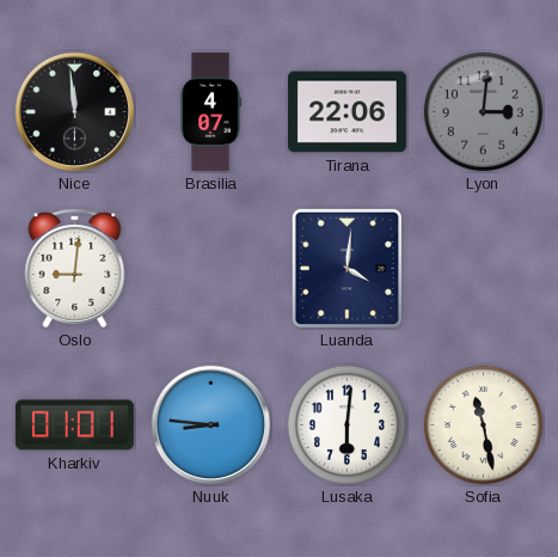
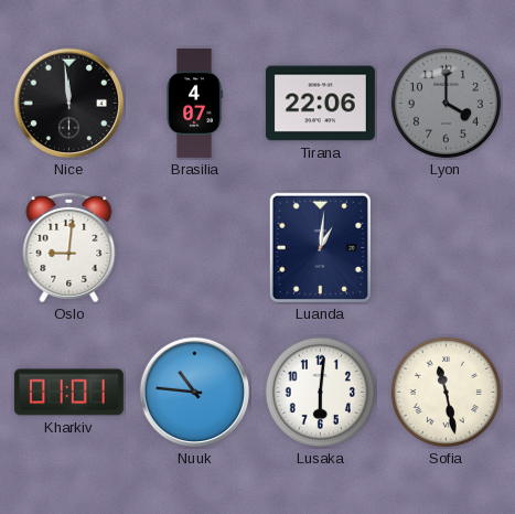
Lyon: 3:01 -> 4:00
Luanda: 4:01 -> 1:01
Nuuk: 8:46 -> 10:46
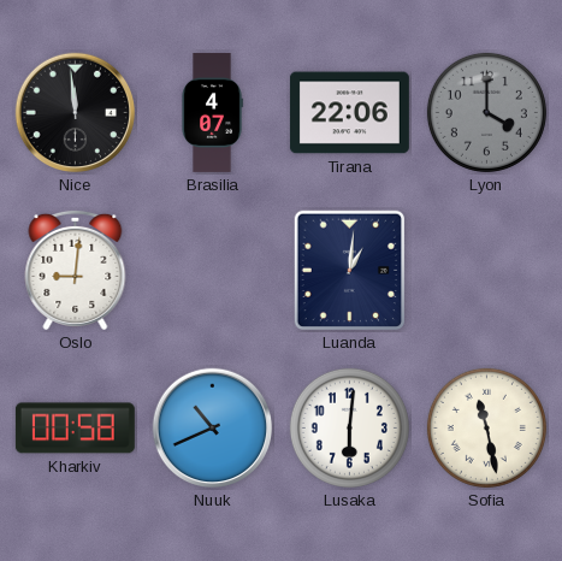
Kharkiv: 01:01 -> 00:58
Nuuk: 10:46 -> 10:41
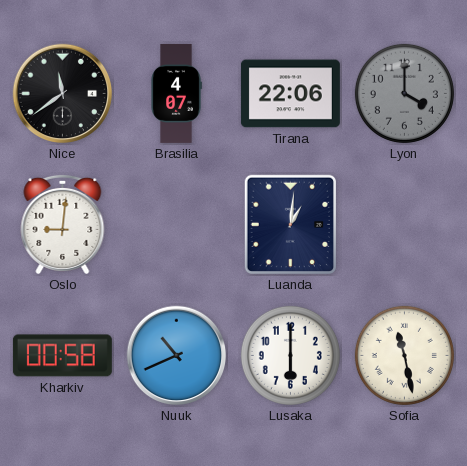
Nice: 11:59 -> 11:39
Lusaka: 6:01 -> 6:00
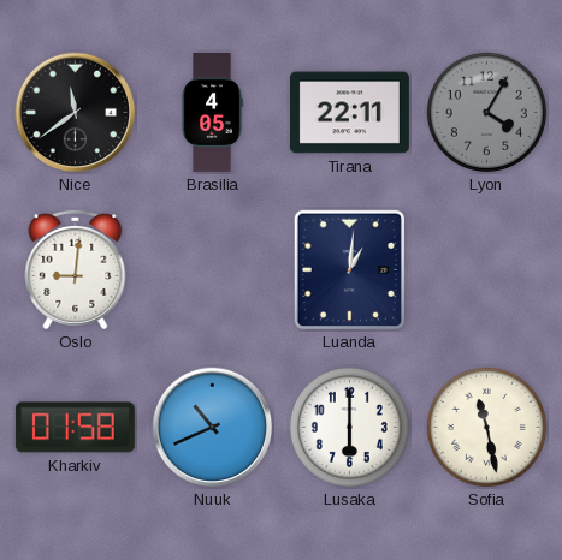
Brasilia: 4:07 -> 4:05
Tirana: 22:06 -> 22:11
Lyon: 4:00 -> 4:05
Kharkiv: 00:58 -> 01:58
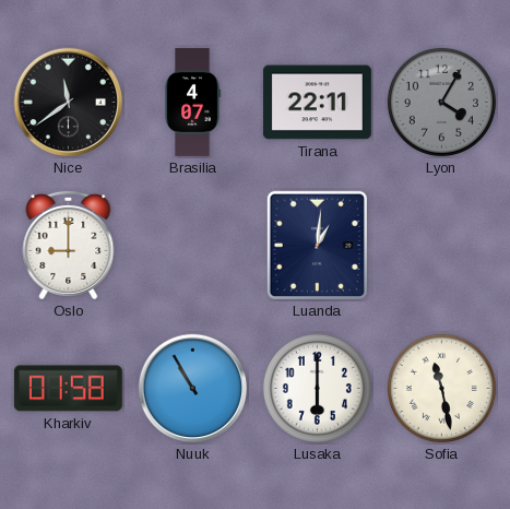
Brasilia: 4:05 -> 4:07
Oslo: 9:01 -> 9:00
Nuuk: 10:41 -> 10:55
